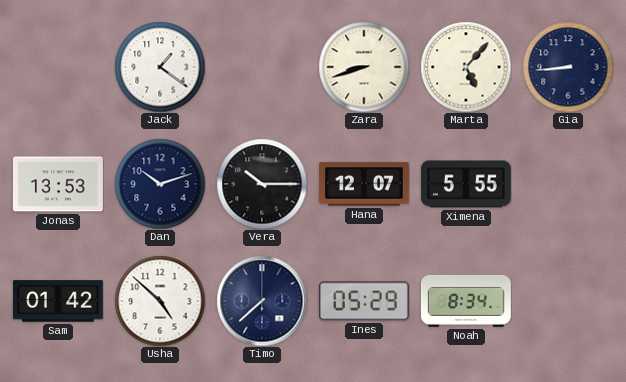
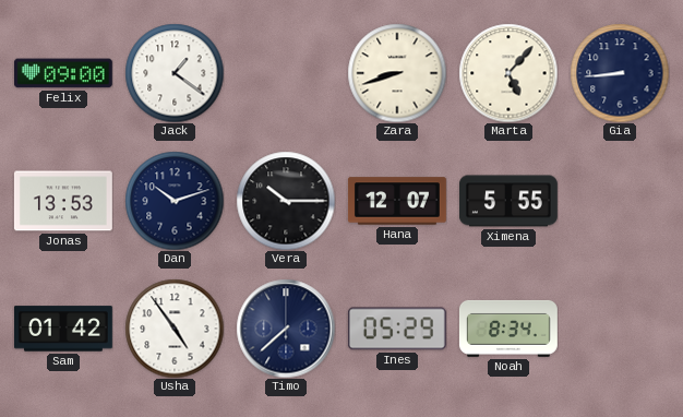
Felix: none -> 09:00
Usha: 4:52 -> 4:54
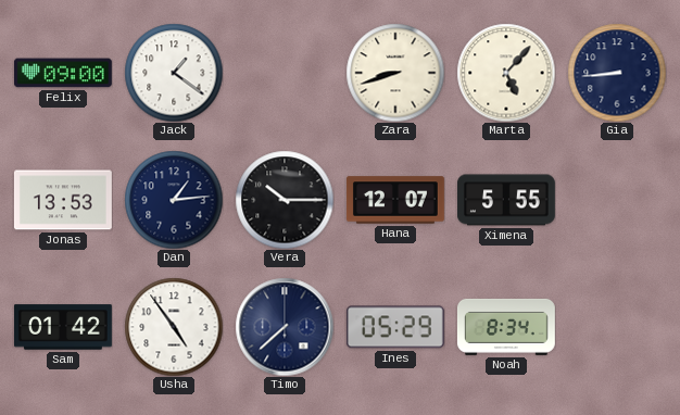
Dan: 10:12 -> 1:14
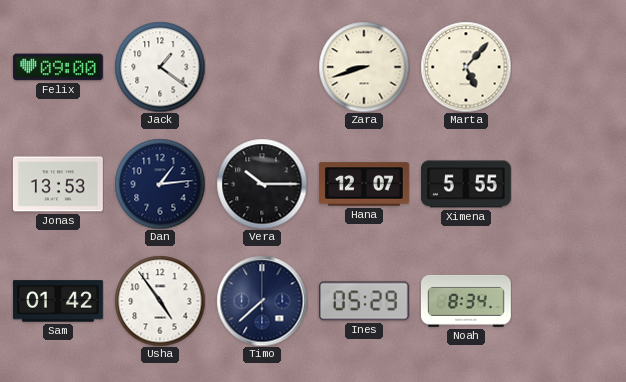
Gia: 8:44 -> none
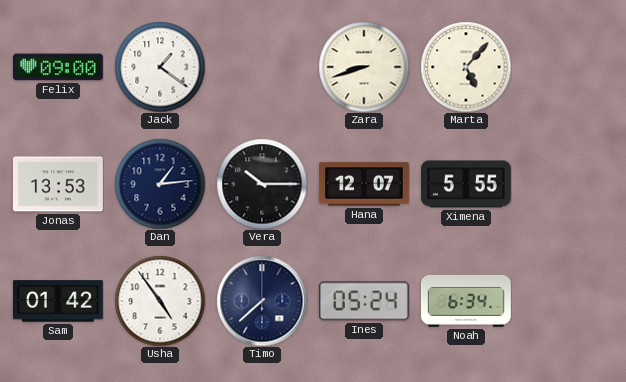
Ines: 05:29 -> 05:24
Noah: 8:34 -> 6:34
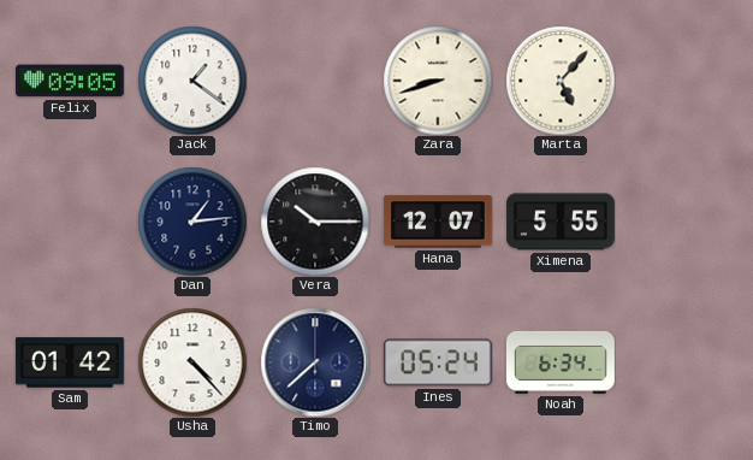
Felix: 09:00 -> 09:05
Jonas: 13:53 -> none
Usha: 4:54 -> 4:23
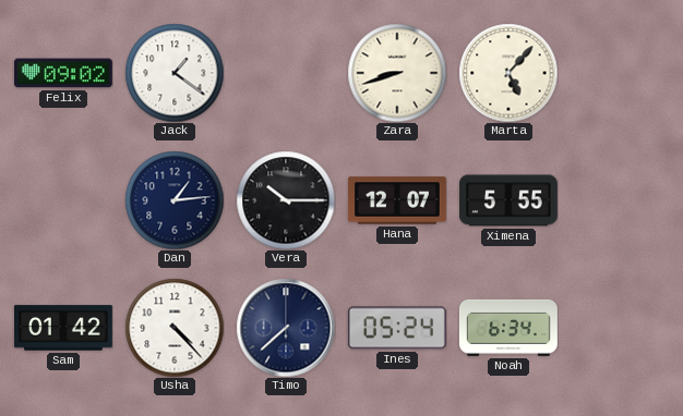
Felix: 09:05 -> 09:02
